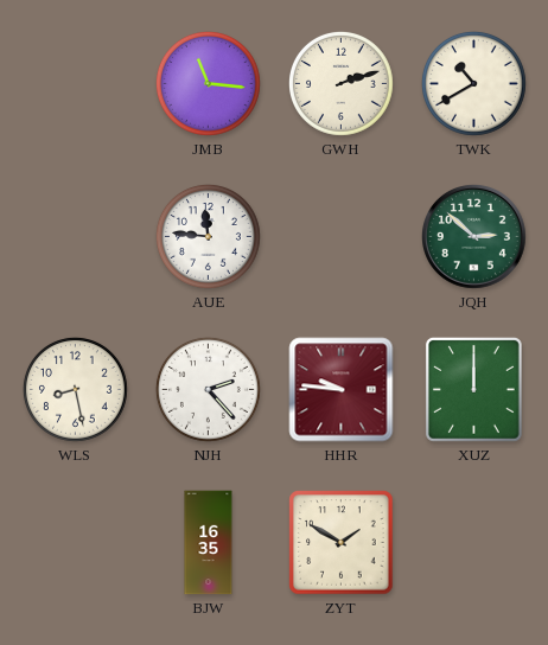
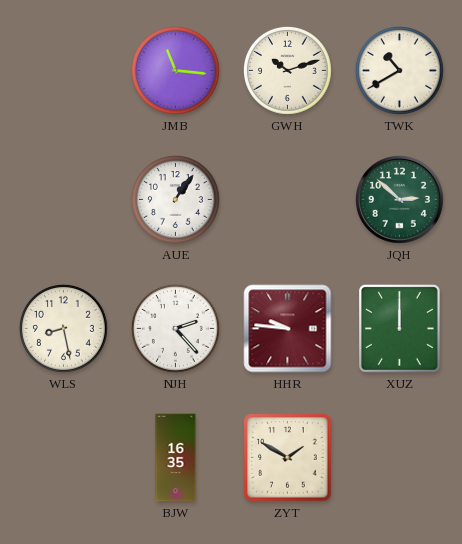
GWH: 2:12 -> 10:12
AUE: 11:46 -> 1:06
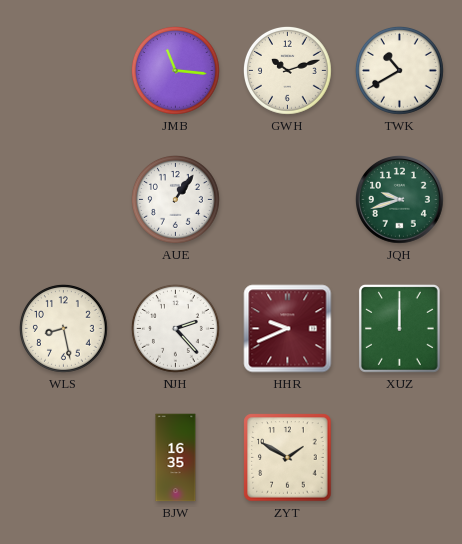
JQH: 2:52 -> 9:42
HHR: 9:46 -> 9:41
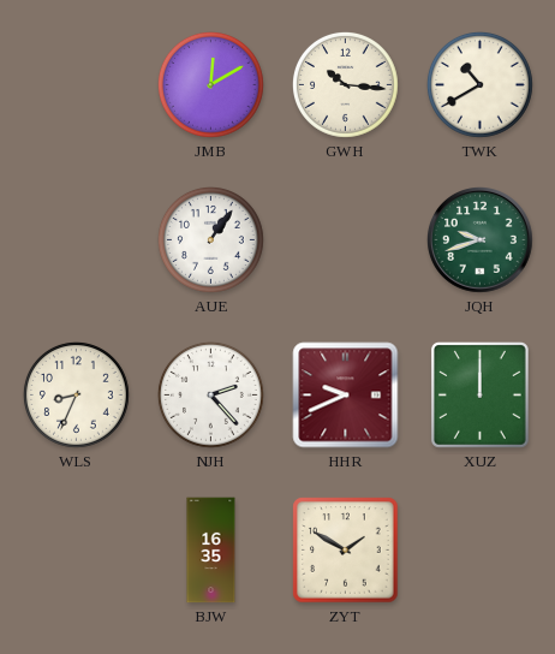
JMB: 11:16 -> 12:10
GWH: 10:12 -> 10:16
WLS: 8:28 -> 8:34
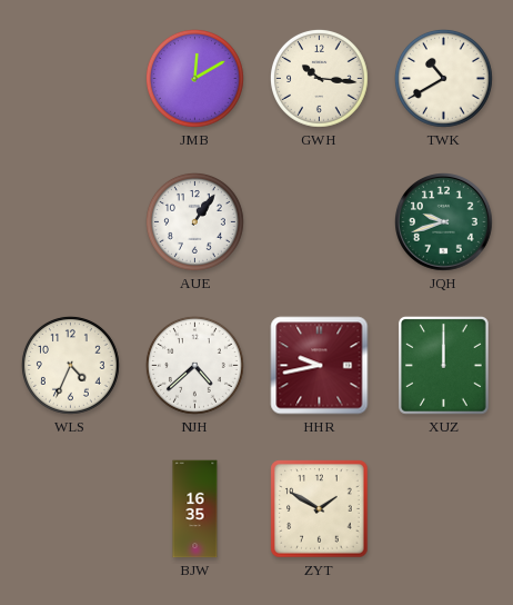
WLS: 8:34 -> 4:34
NJH: 2:23 -> 4:38
HHR: 9:41 -> 9:43
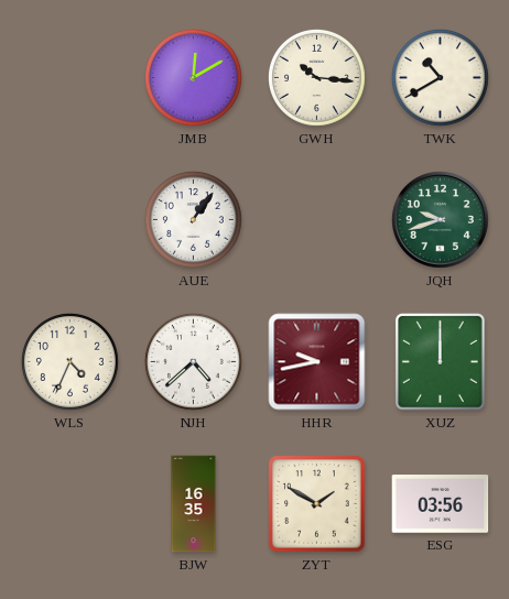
ESG: none -> 03:56
